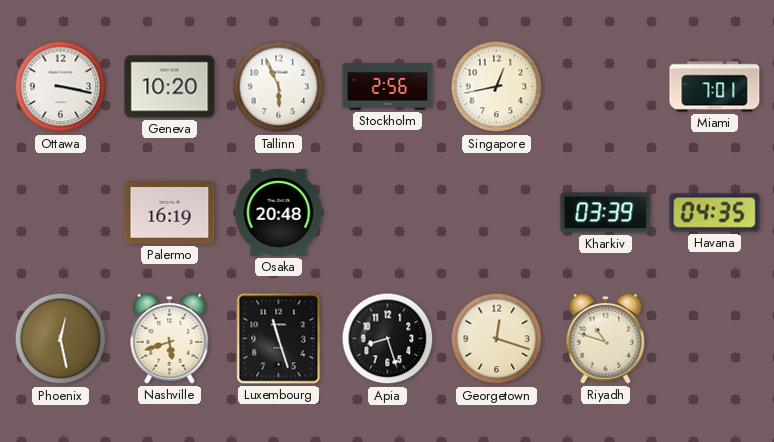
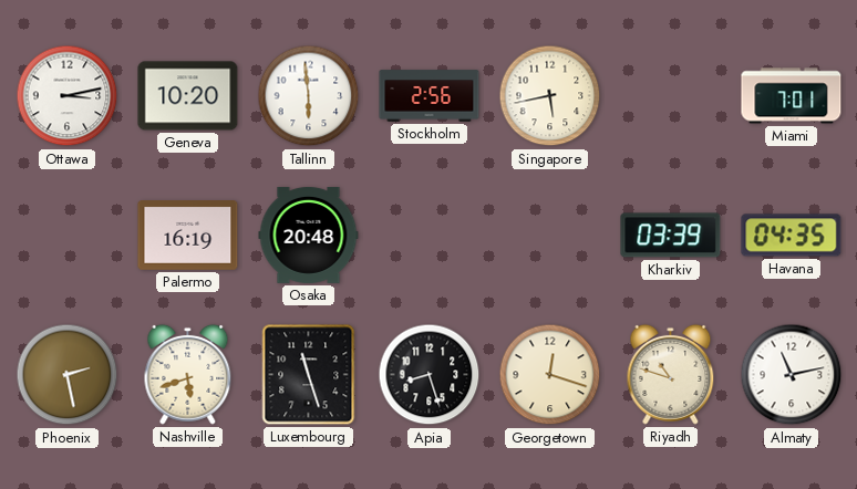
Ottawa: 3:17 -> 3:13
Tallinn: 5:56 -> 5:59
Singapore: 12:43 -> 5:43
Phoenix: 12:28 -> 2:28
Almaty: none -> 11:13
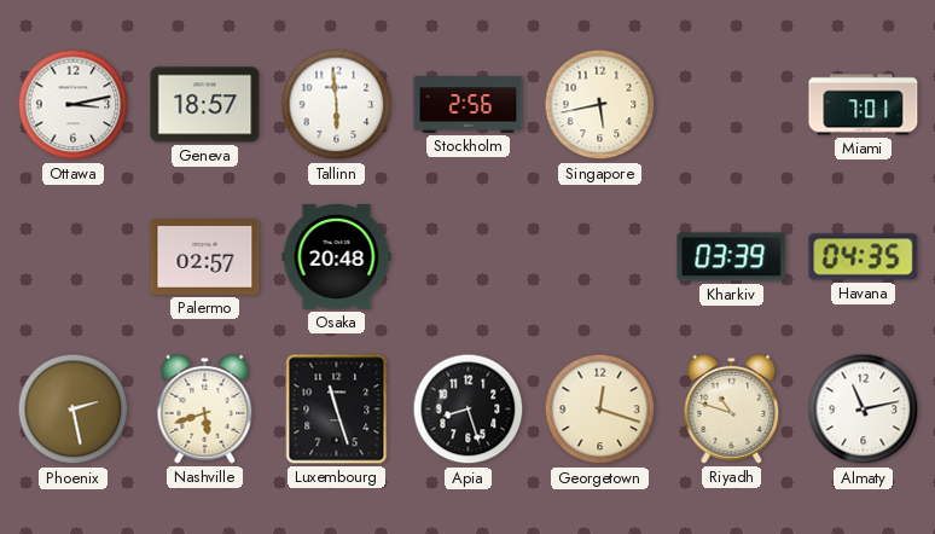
Geneva: 10:20 -> 18:57
Palermo: 16:19 -> 02:57
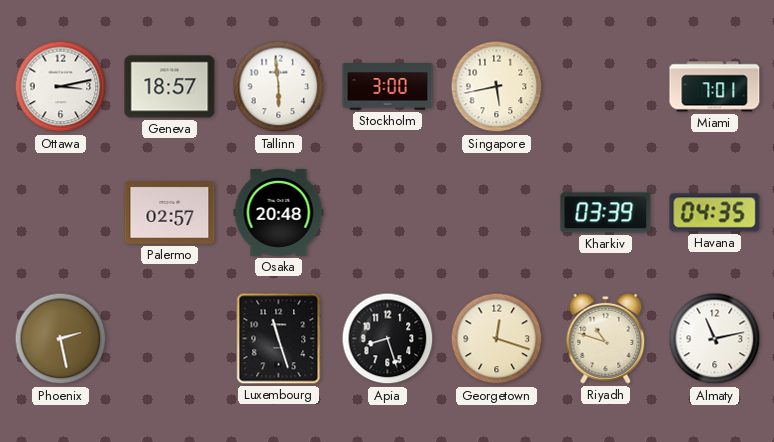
Stockholm: 2:56 -> 3:00
Nashville: 5:42 -> none
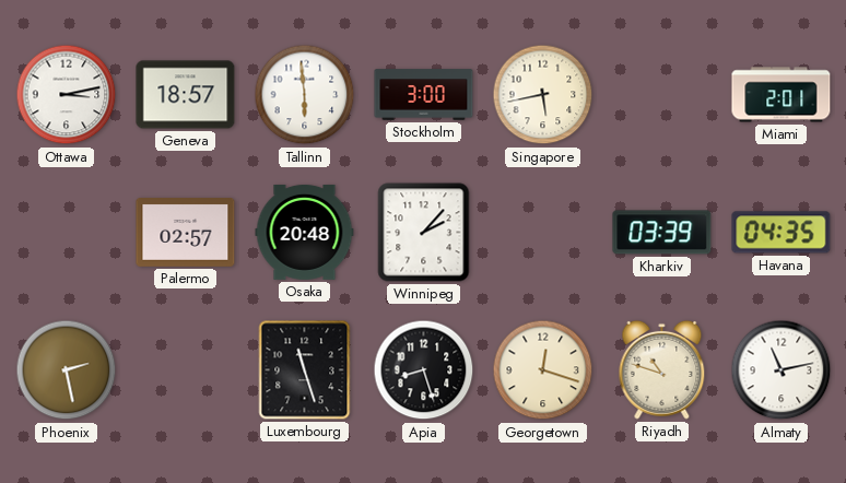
Miami: 7:01 -> 2:01
Winnipeg: none -> 2:07
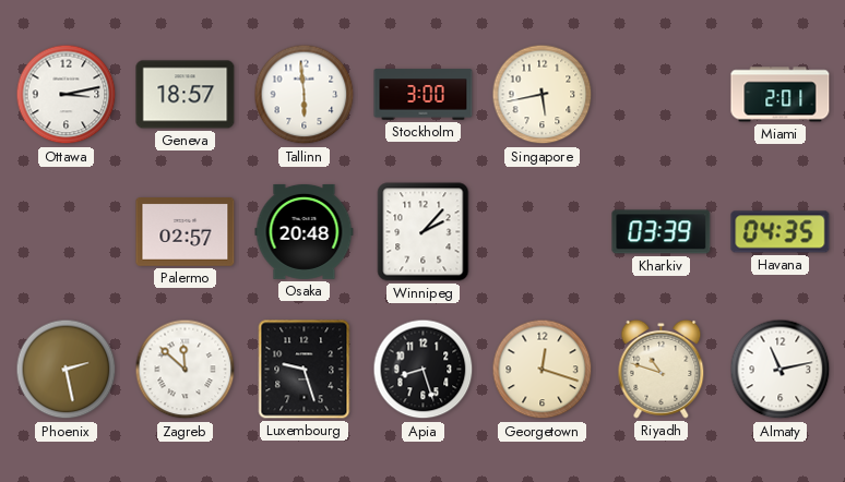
Zagreb: none -> 11:52
Luxembourg: 11:27 -> 9:27
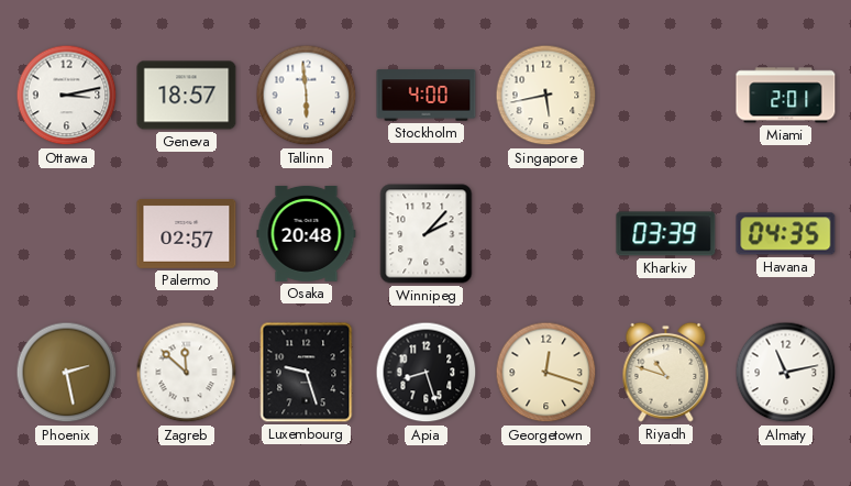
Stockholm: 3:00 -> 4:00
